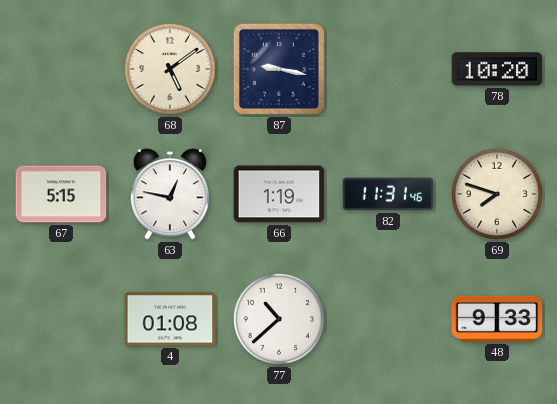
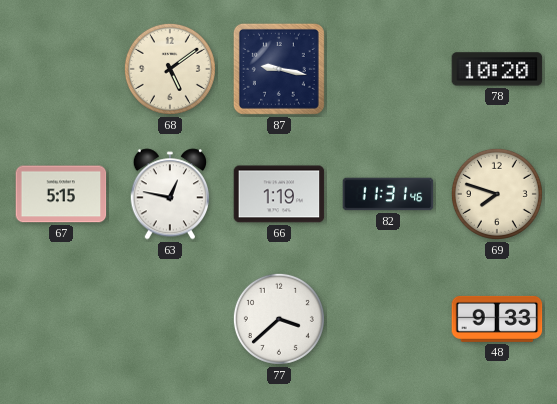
4: 01:08 -> none
77: 10:38 -> 3:38
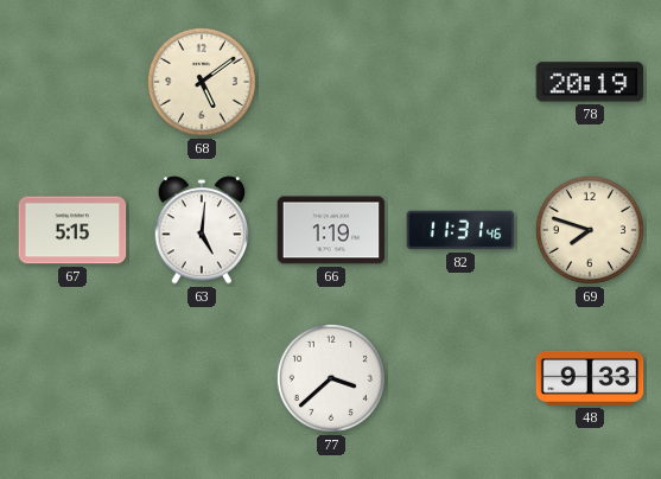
87: 9:17 -> none
78: 10:20 -> 20:19
63: 12:47 -> 5:01
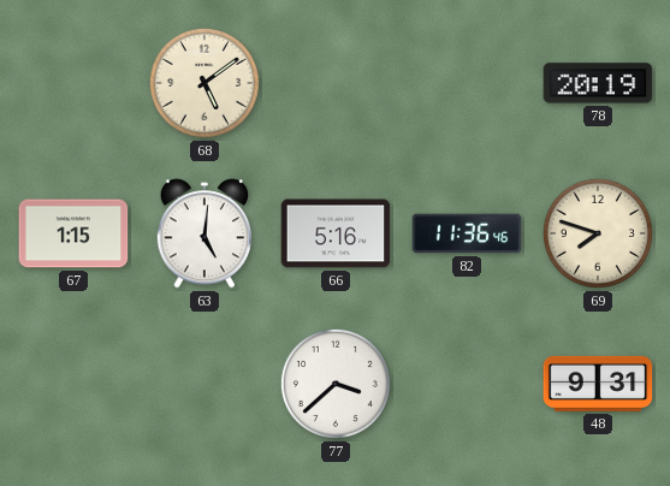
67: 5:15 -> 1:15
66: 1:19 -> 5:16
82: 11:31 -> 11:36
48: 9:33 -> 9:31
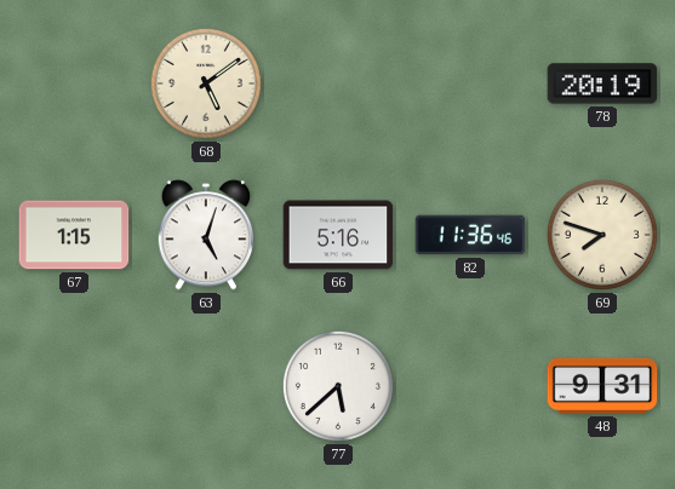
63: 5:01 -> 5:03
77: 3:38 -> 5:38
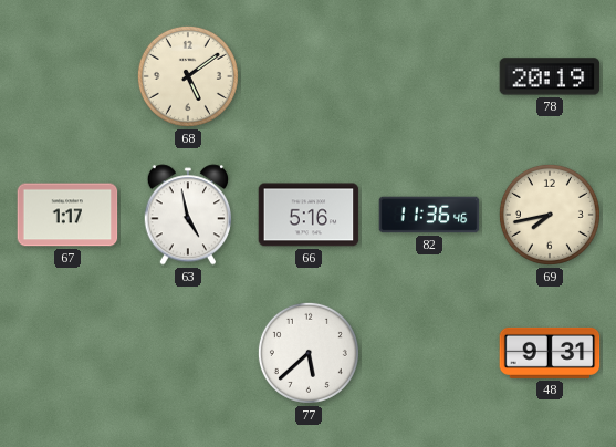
67: 1:15 -> 1:17
63: 5:03 -> 4:58
69: 7:48 -> 7:43
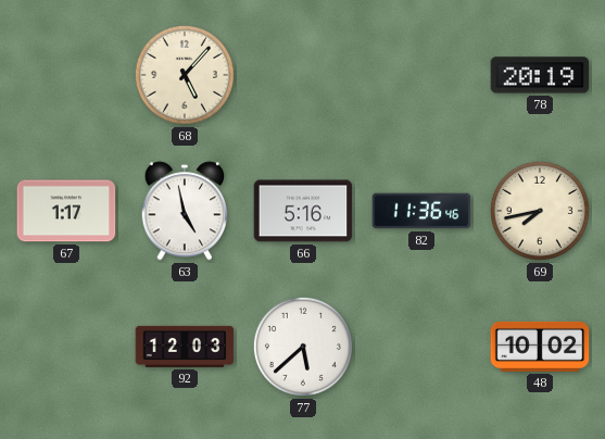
68: 5:09 -> 5:07
92: none -> 12:03
48: 9:31 -> 10:02
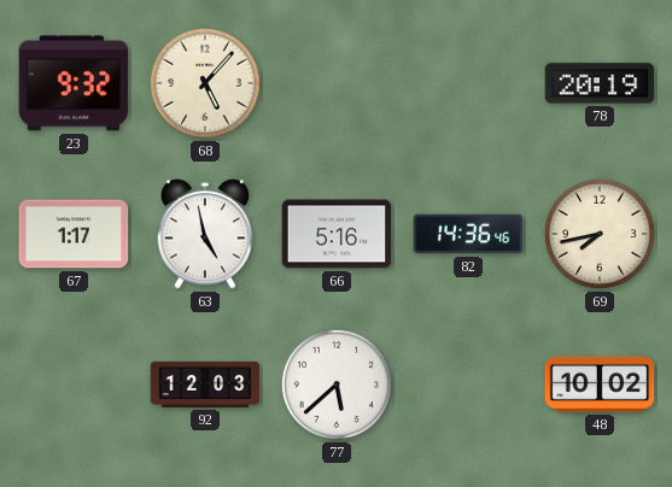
23: none -> 9:32
82: 11:36 -> 14:36
